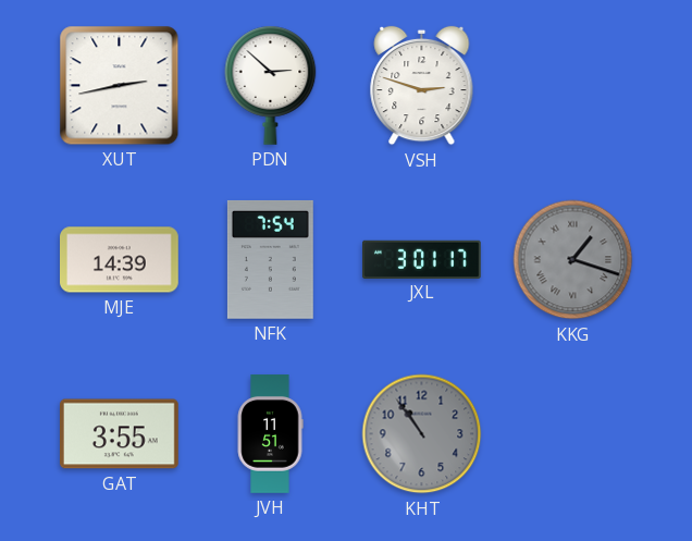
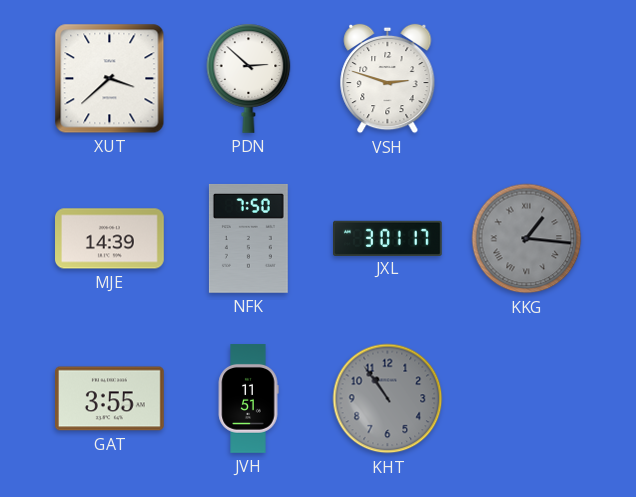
XUT: 2:43 -> 3:38
NFK: 7:54 -> 7:50
KKG: 1:18 -> 1:16
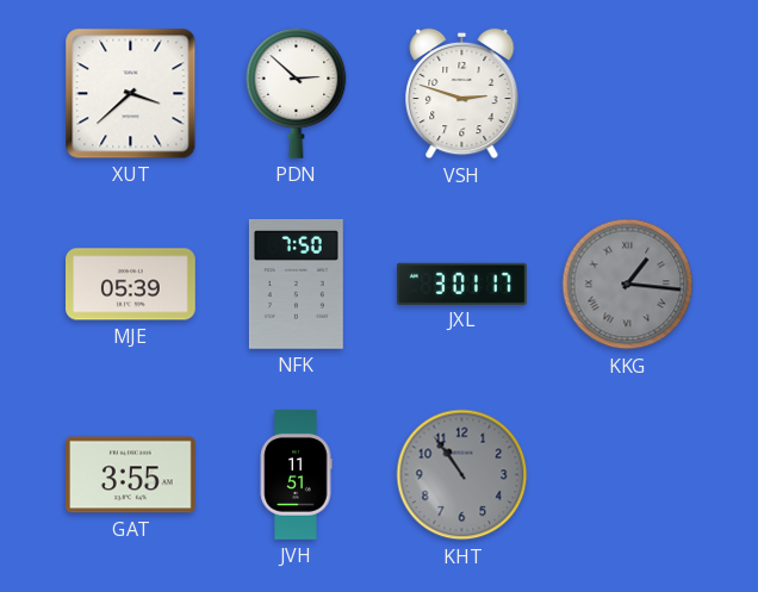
MJE: 14:39 -> 05:39
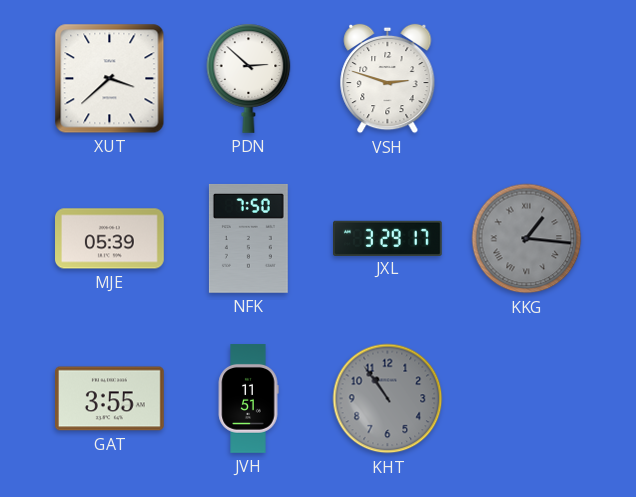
JXL: 3:01 -> 3:29
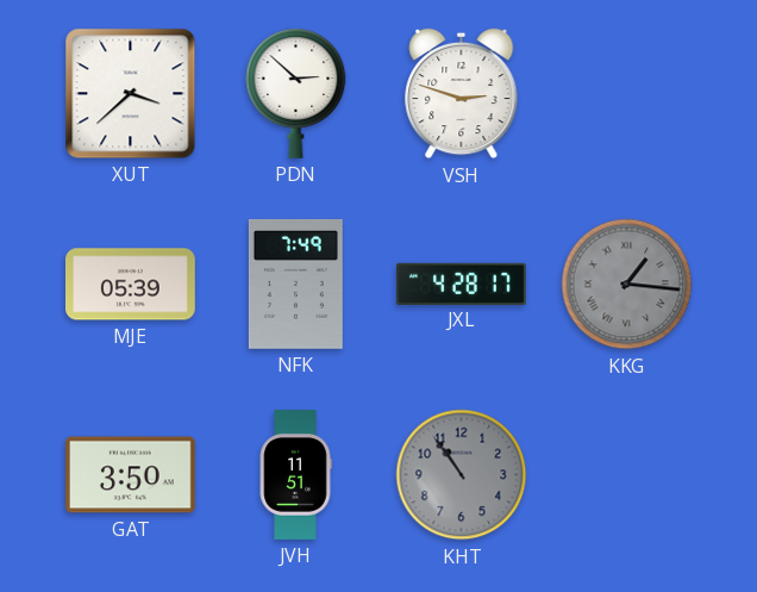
NFK: 7:50 -> 7:49
JXL: 3:29 -> 4:28
GAT: 3:55 -> 3:50
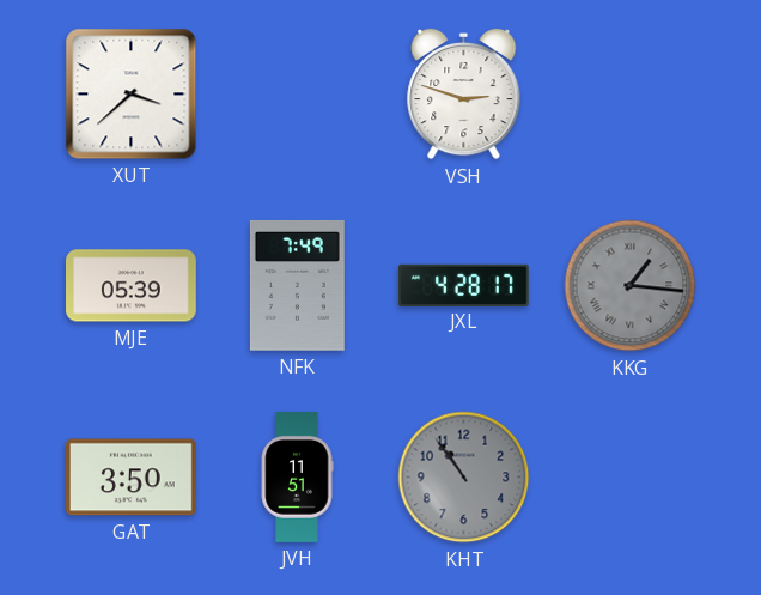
PDN: 2:52 -> none
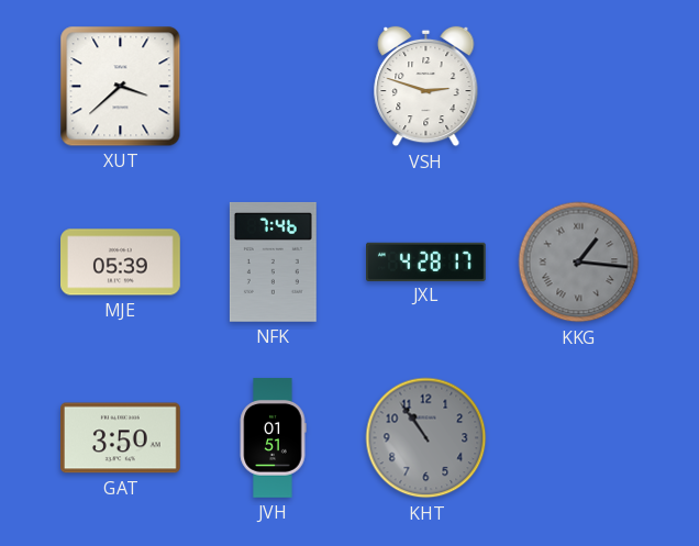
NFK: 7:49 -> 7:46
JVH: 11:51 -> 01:51
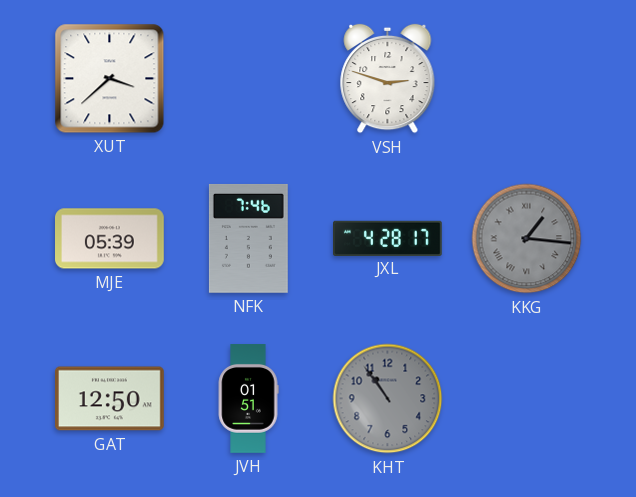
GAT: 3:50 -> 12:50
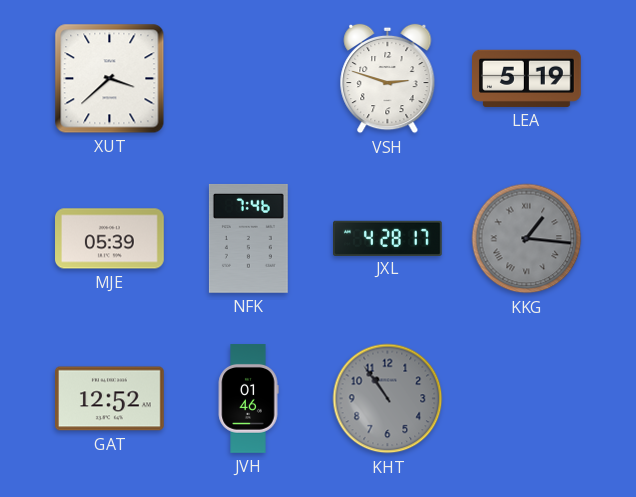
LEA: none -> 5:19
GAT: 12:50 -> 12:52
JVH: 01:51 -> 01:46
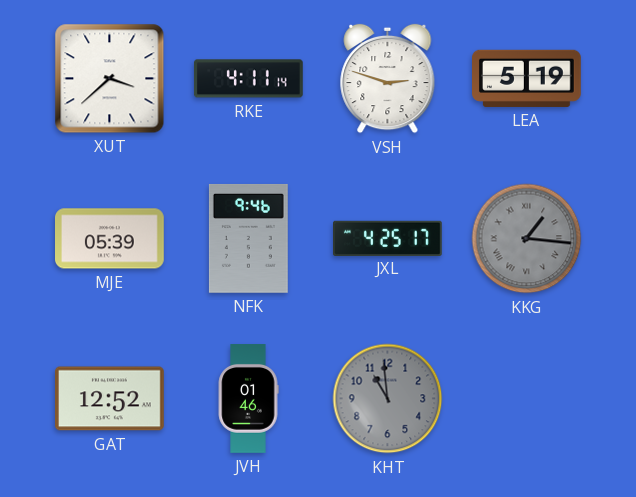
RKE: none -> 4:11
NFK: 7:46 -> 9:46
JXL: 4:28 -> 4:25
KHT: 10:54 -> 10:59
